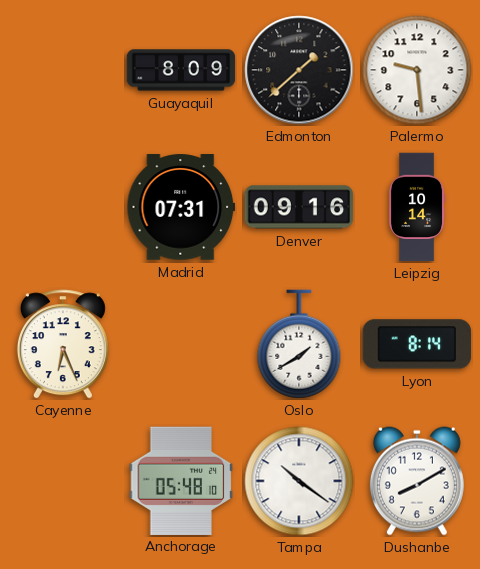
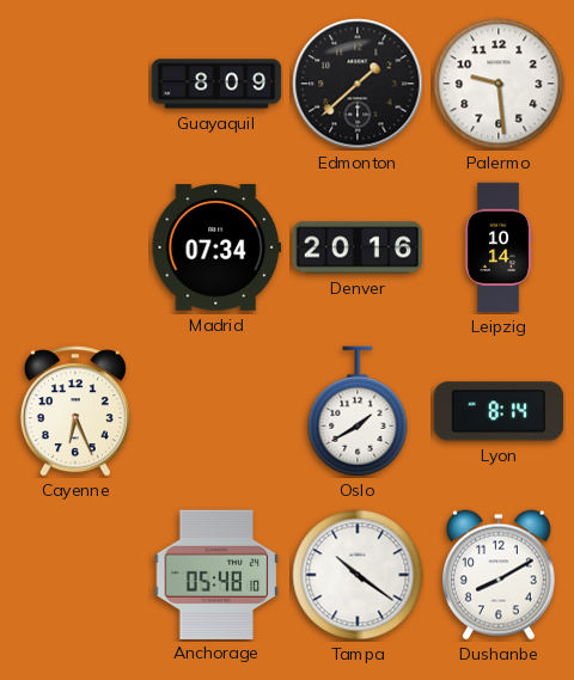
Madrid: 07:31 -> 07:34
Denver: 09:16 -> 20:16
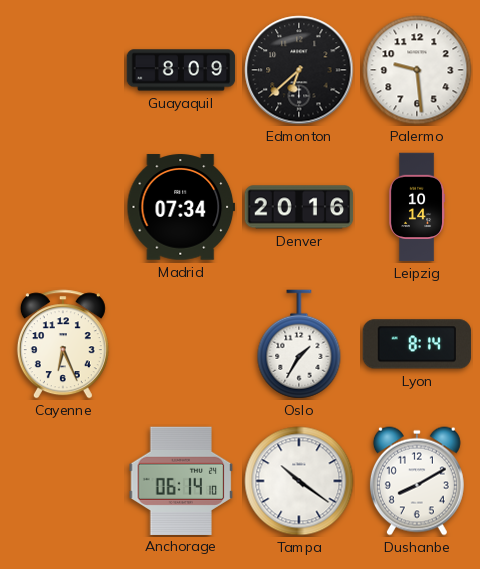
Edmonton: 1:38 -> 6:38
Oslo: 1:40 -> 1:35
Anchorage: 05:48 -> 06:14
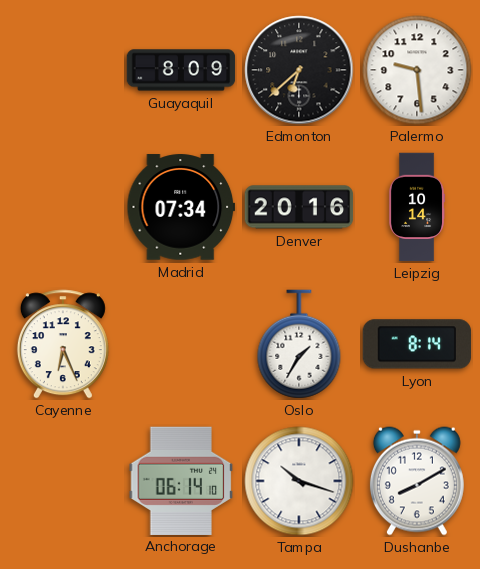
Tampa: 10:21 -> 10:18
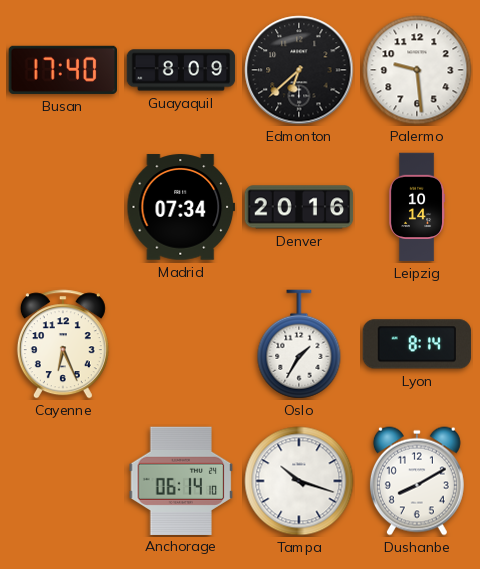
Busan: none -> 17:40
